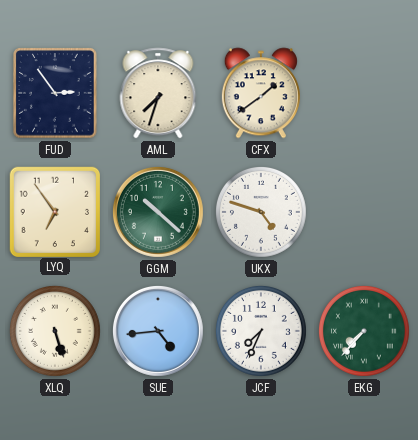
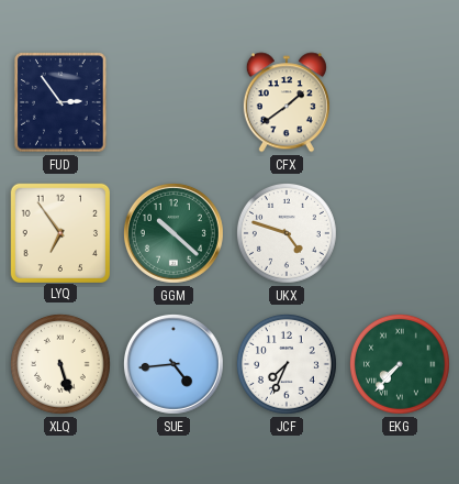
AML: 7:33 -> none
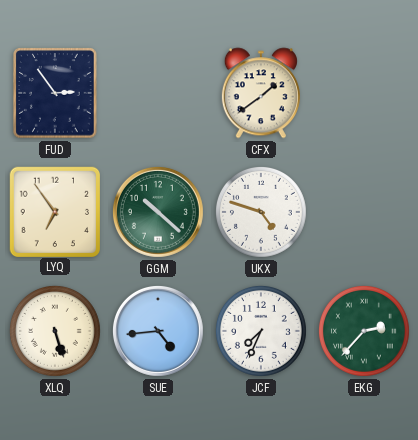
EKG: 7:37 -> 2:37
